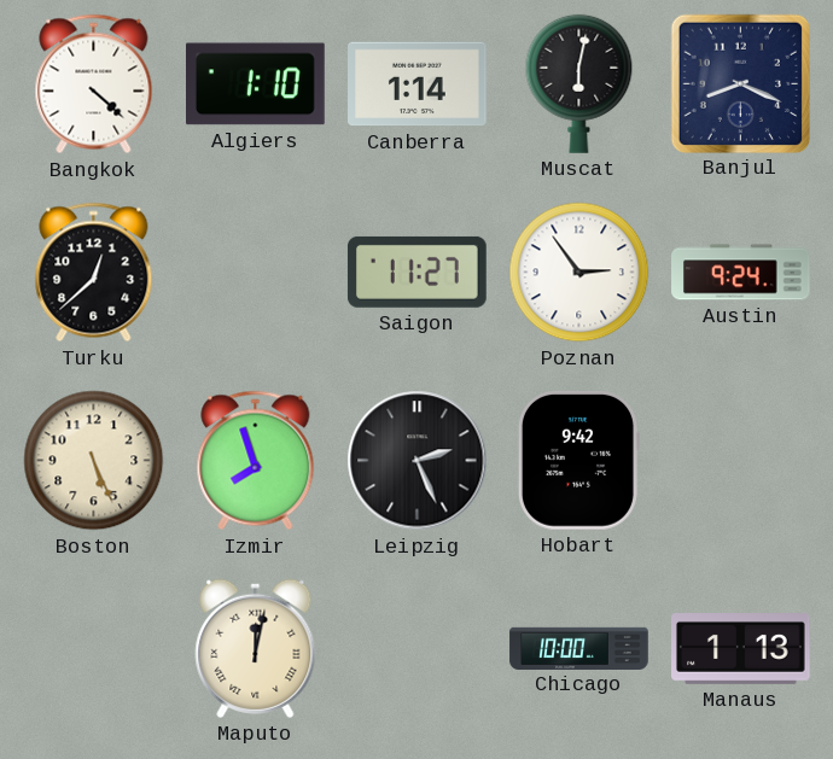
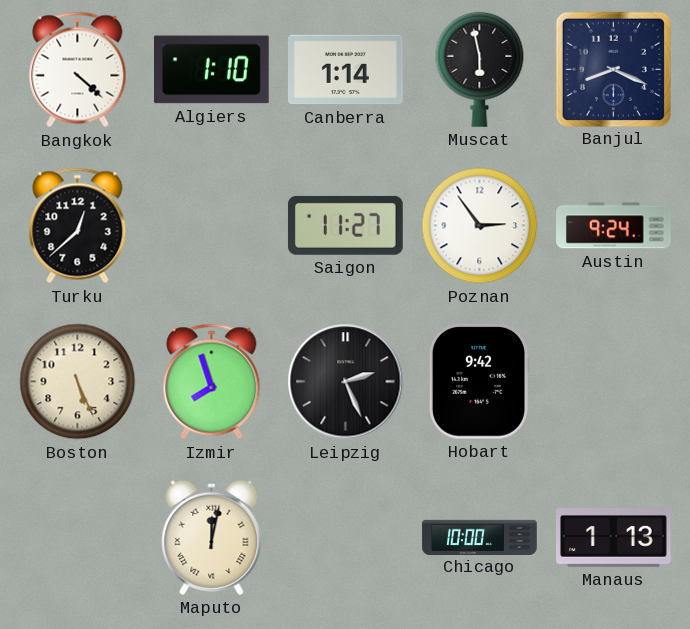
Muscat: 6:02 -> 5:58
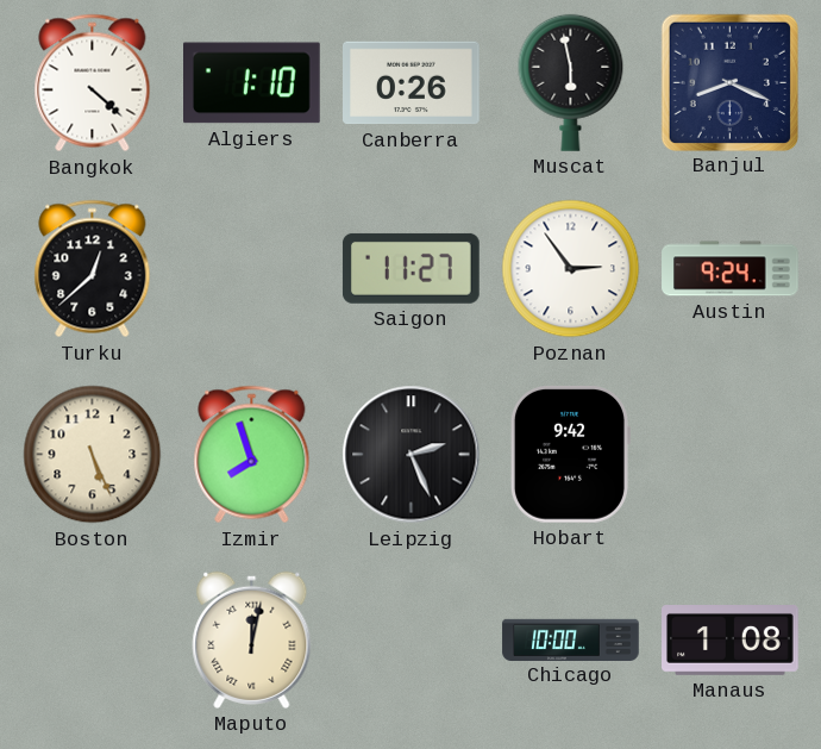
Canberra: 1:14 -> 0:26
Manaus: 1:13 -> 1:08
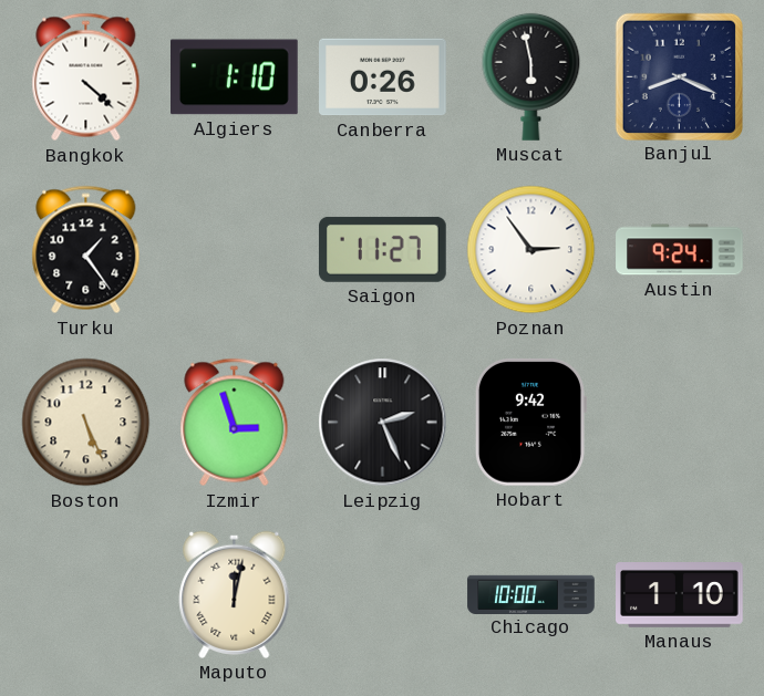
Turku: 12:38 -> 1:24
Izmir: 7:57 -> 2:57
Manaus: 1:08 -> 1:10
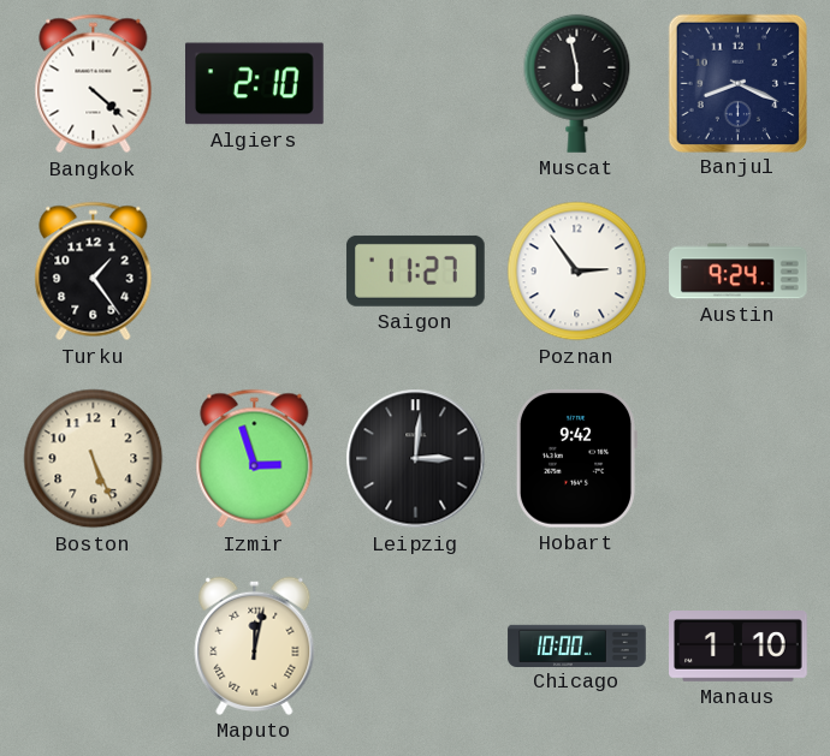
Algiers: 1:10 -> 2:10
Canberra: 0:26 -> none
Leipzig: 2:26 -> 3:01
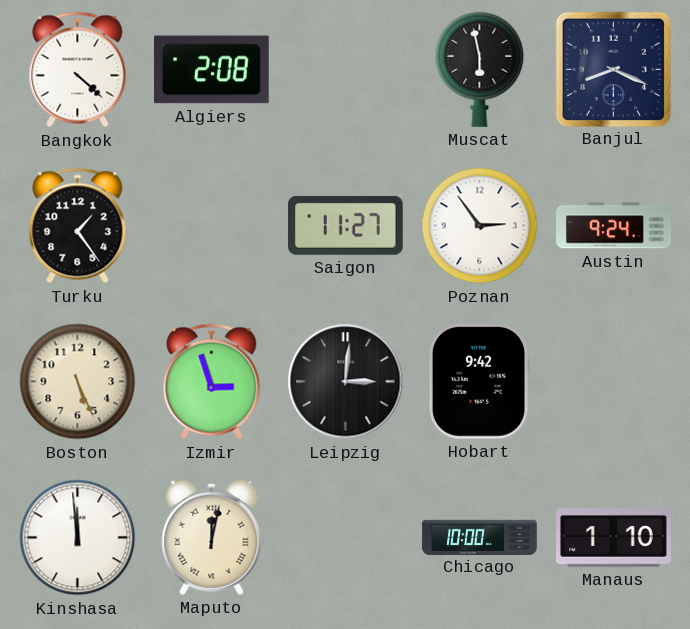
Algiers: 2:10 -> 2:08
Kinshasa: none -> 11:59
